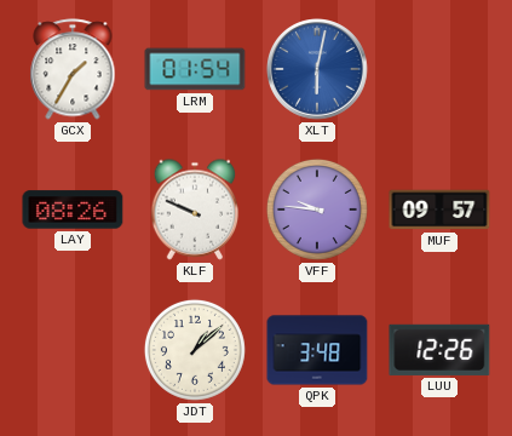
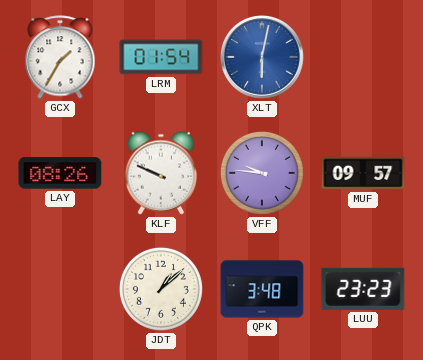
LUU: 12:26 -> 23:23
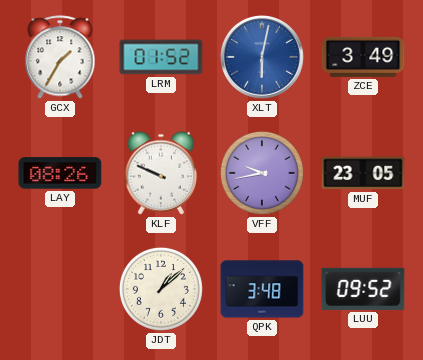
LRM: 01:54 -> 01:52
ZCE: none -> 3:49
VFF: 9:46 -> 9:43
MUF: 09:57 -> 23:05
LUU: 23:23 -> 09:52
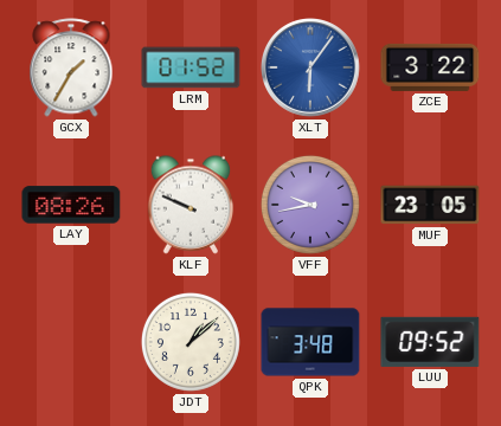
XLT: 6:02 -> 6:06
ZCE: 3:49 -> 3:22
